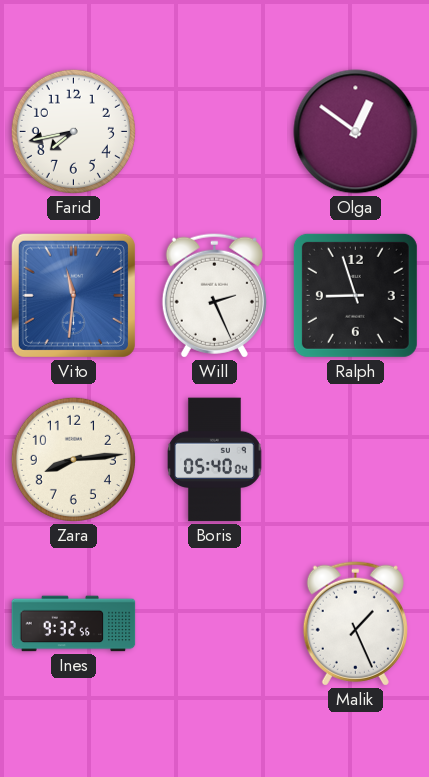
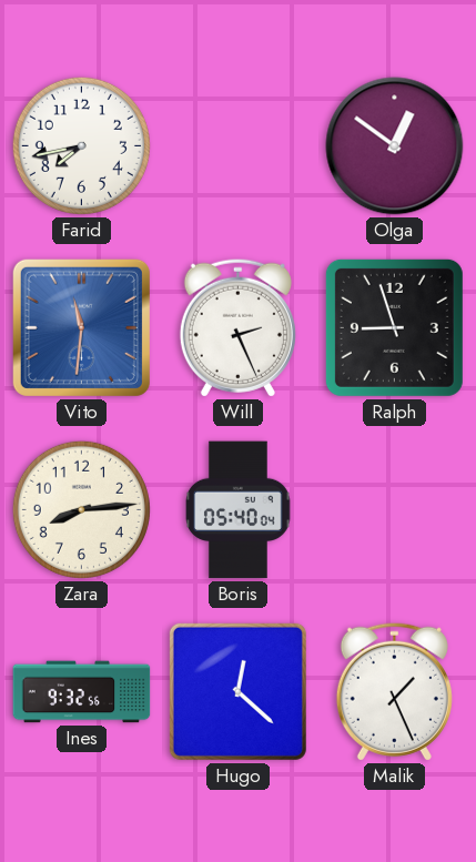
Hugo: none -> 12:22
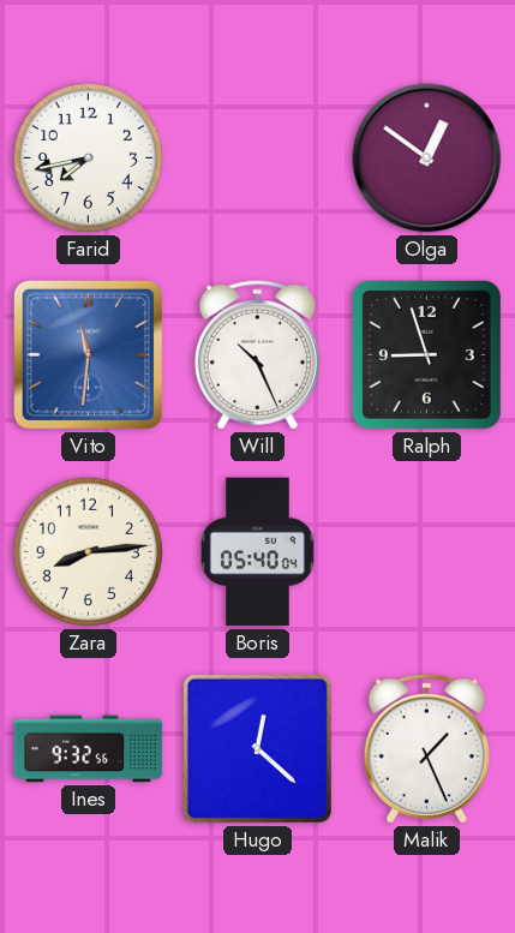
Will: 2:26 -> 10:26
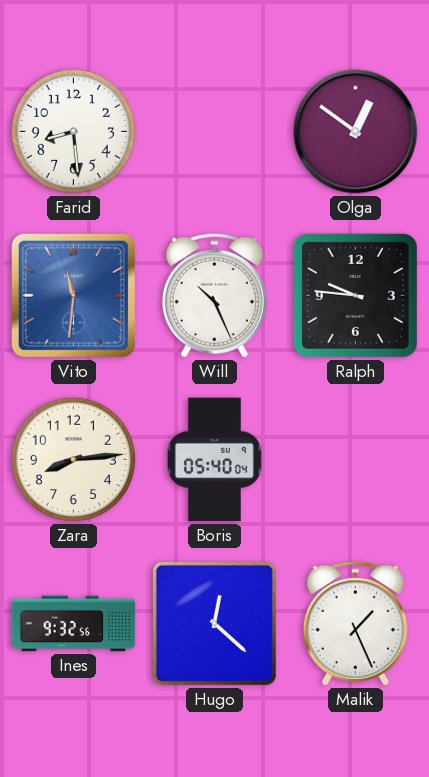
Farid: 7:43 -> 8:29
Ralph: 8:57 -> 9:46
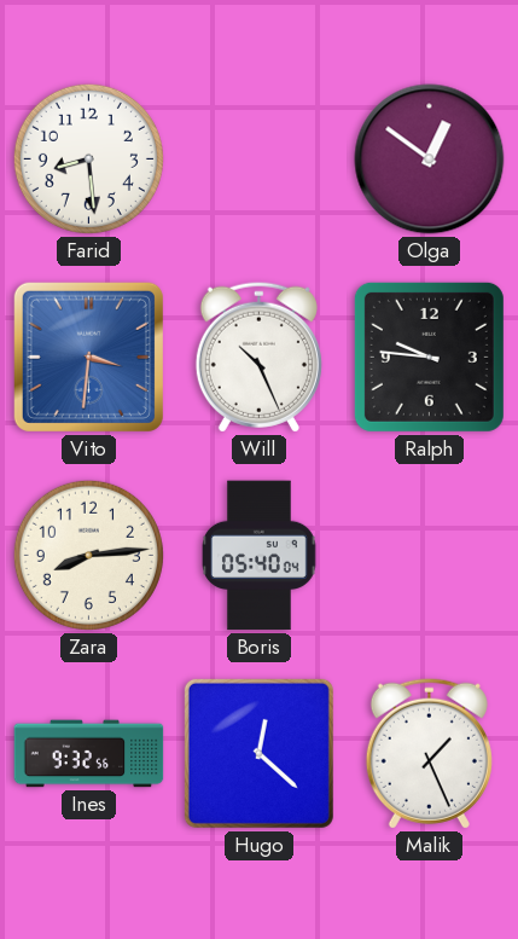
Vito: 11:31 -> 3:31
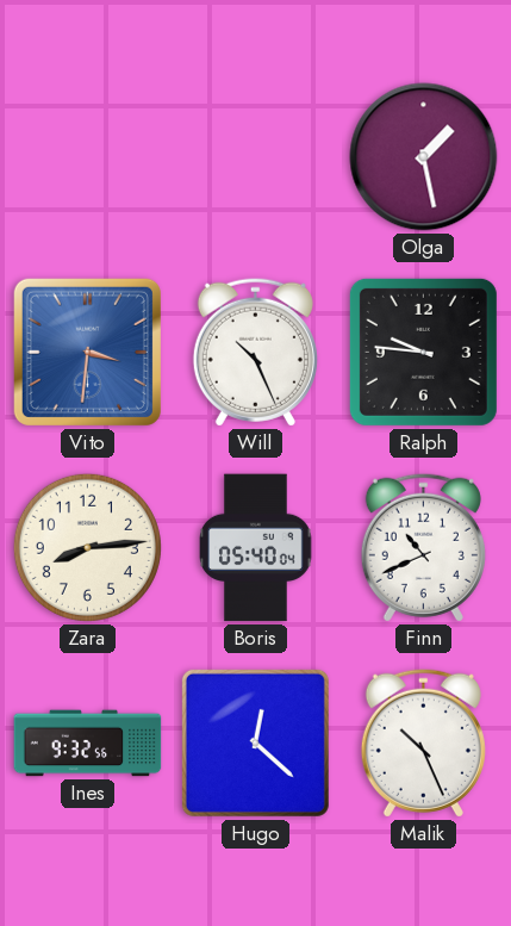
Farid: 8:29 -> none
Olga: 12:51 -> 1:28
Finn: none -> 10:41
Malik: 1:26 -> 10:26
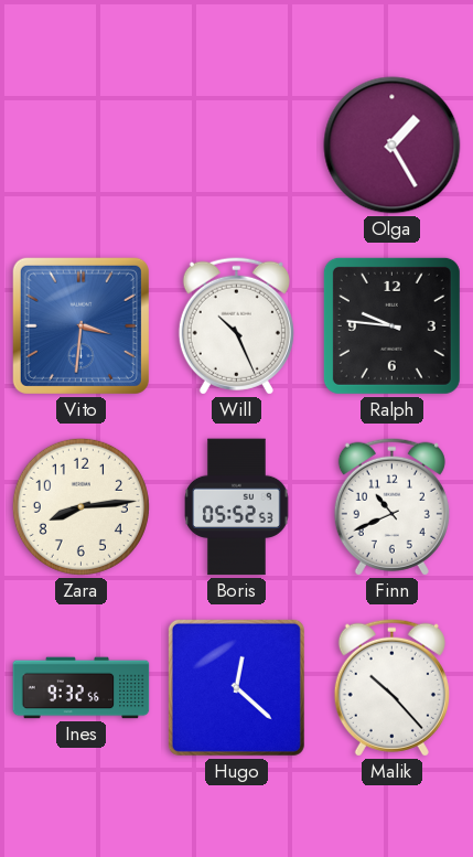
Olga: 1:28 -> 1:25
Boris: 05:40 -> 05:52
Malik: 10:26 -> 10:23
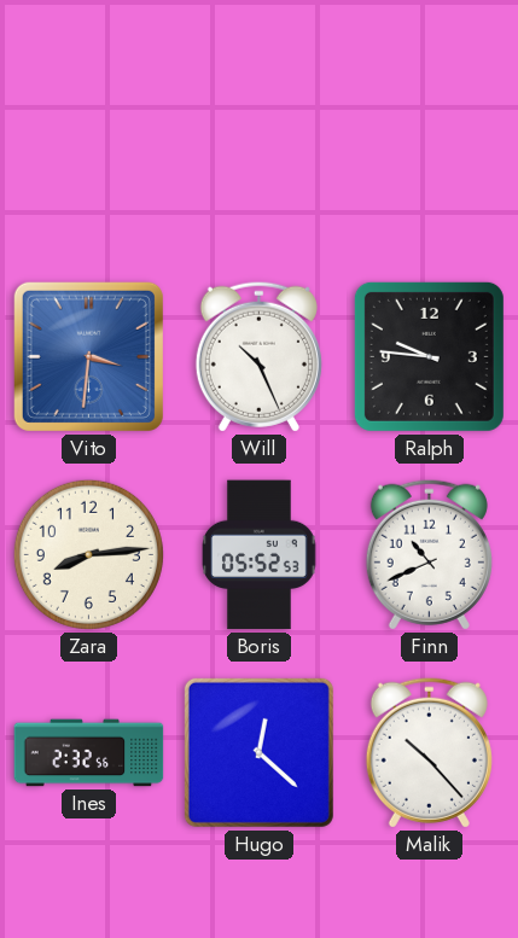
Olga: 1:25 -> none
Ines: 9:32 -> 2:32
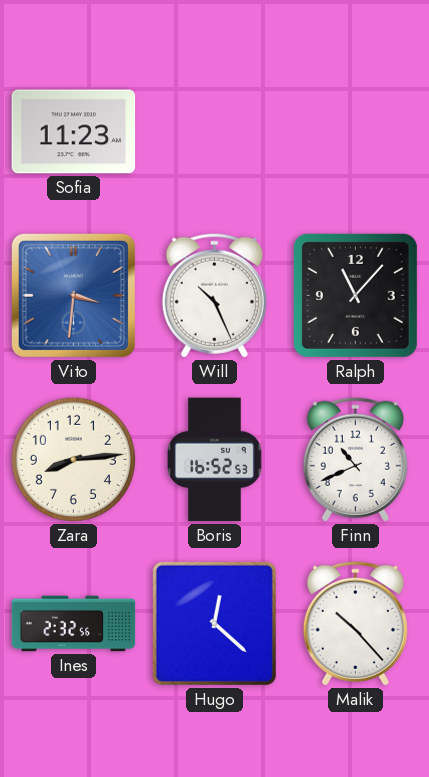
Sofia: none -> 11:23
Ralph: 9:46 -> 11:07
Boris: 05:52 -> 16:52
